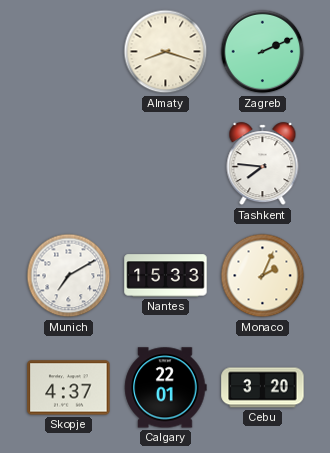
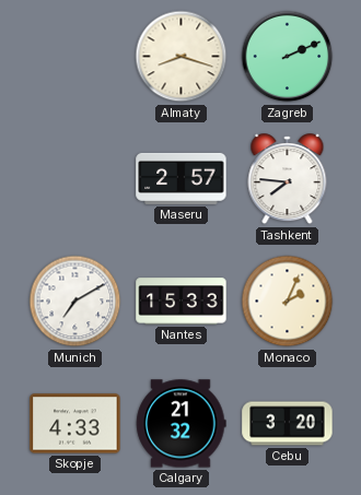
Maseru: none -> 2:57
Skopje: 4:37 -> 4:33
Calgary: 22:01 -> 21:32
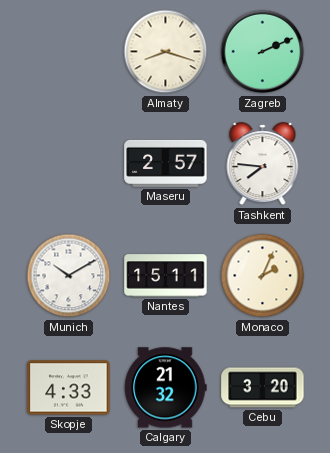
Munich: 7:10 -> 10:10
Nantes: 15:33 -> 15:11
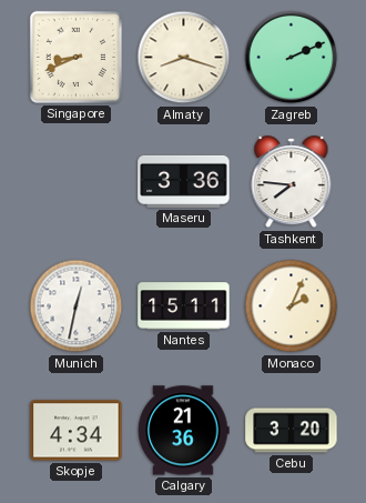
Singapore: none -> 8:41
Maseru: 2:57 -> 3:36
Munich: 10:10 -> 12:32
Skopje: 4:33 -> 4:34
Calgary: 21:32 -> 21:36
